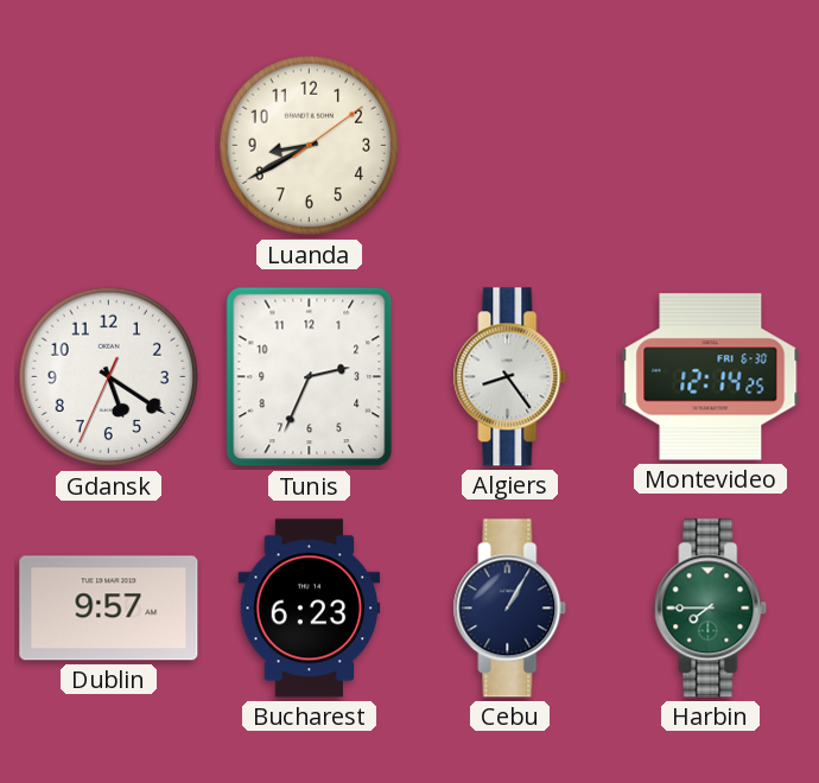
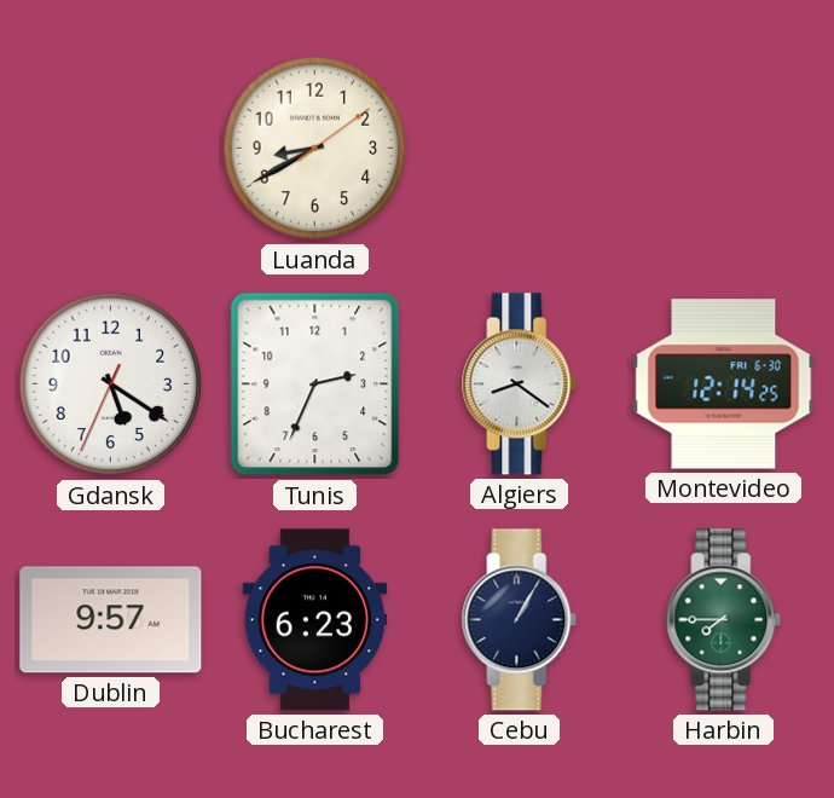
Algiers: 8:24 -> 8:21
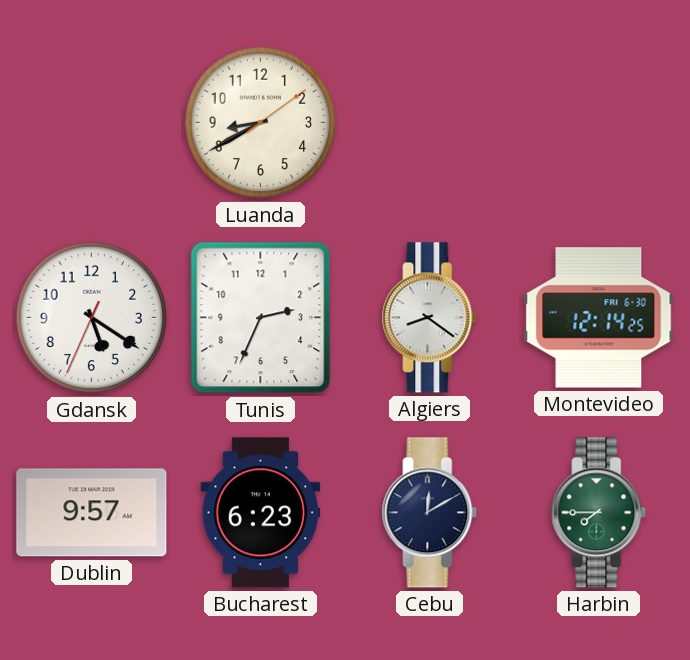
Cebu: 1:05 -> 12:10
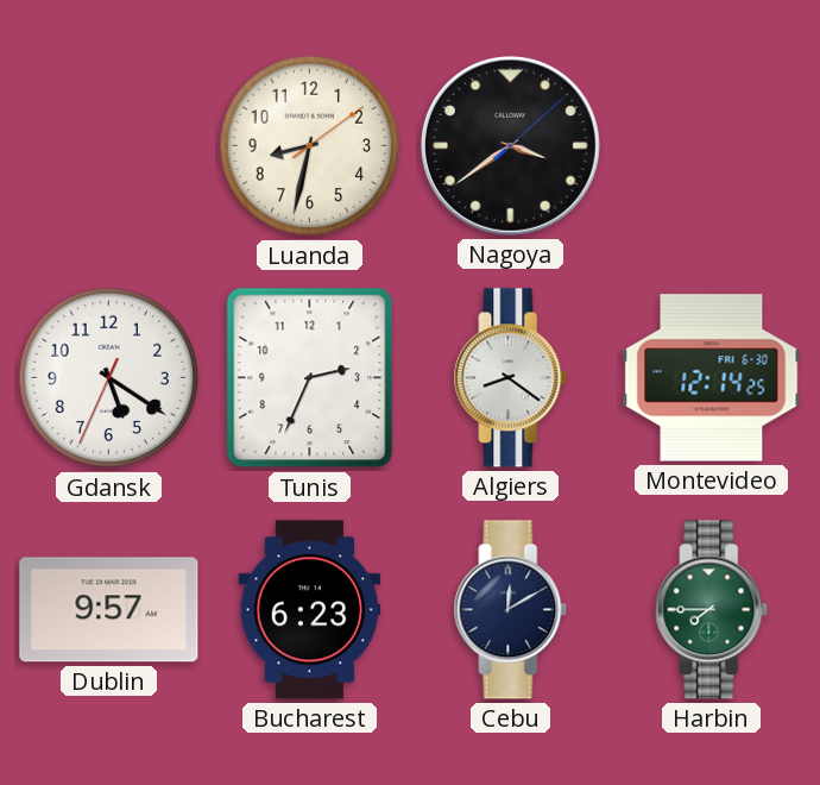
Luanda: 8:40 -> 8:32
Nagoya: none -> 3:39
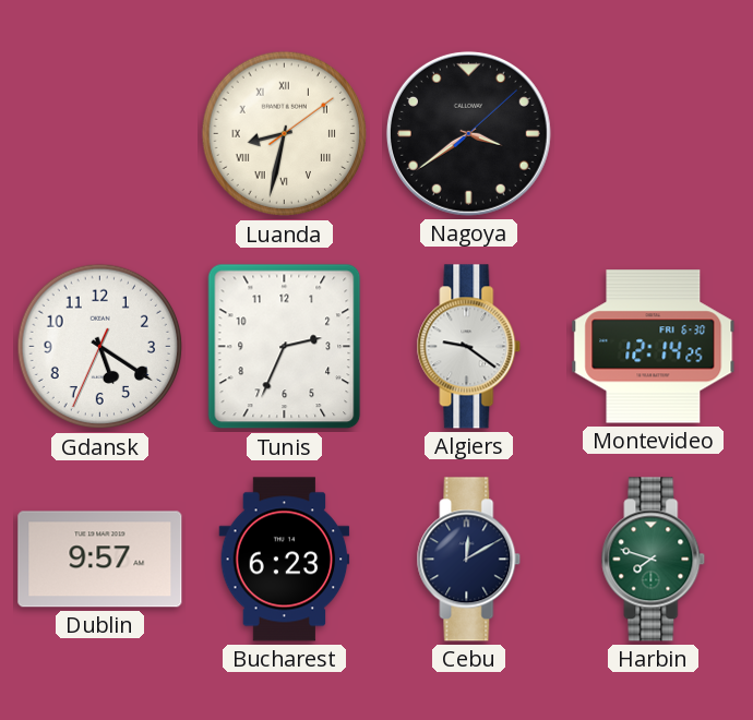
Luanda numerals: Arabic -> Roman
Algiers: 8:21 -> 9:21
Harbin: 7:45 -> 7:48
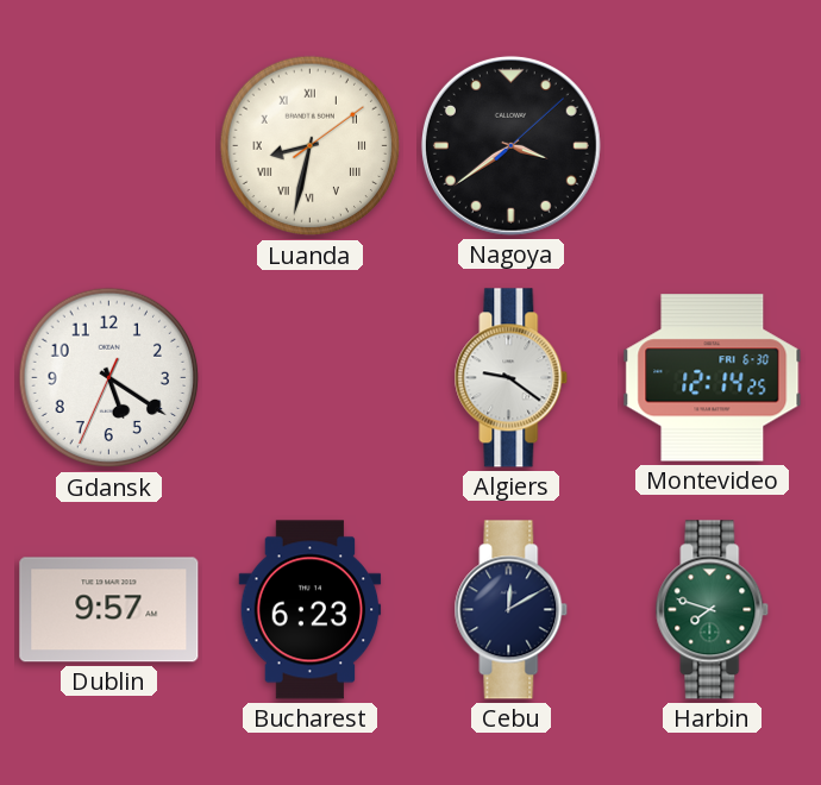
Tunis: 2:34 -> none
